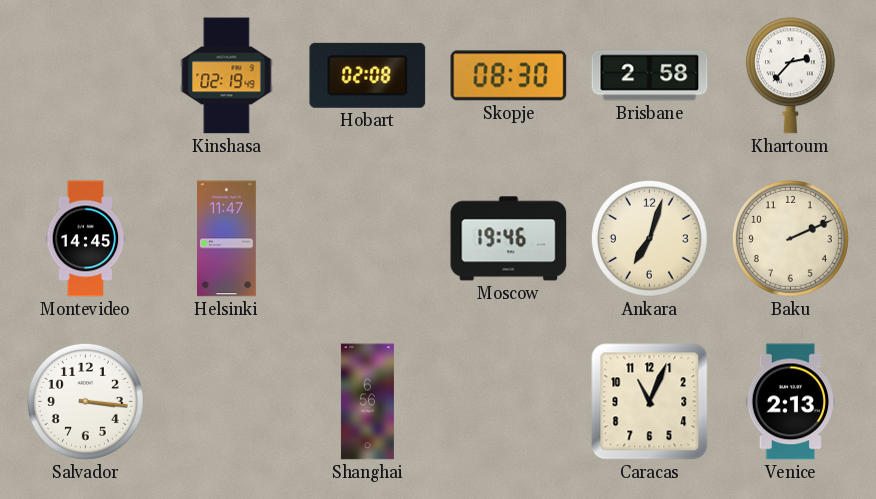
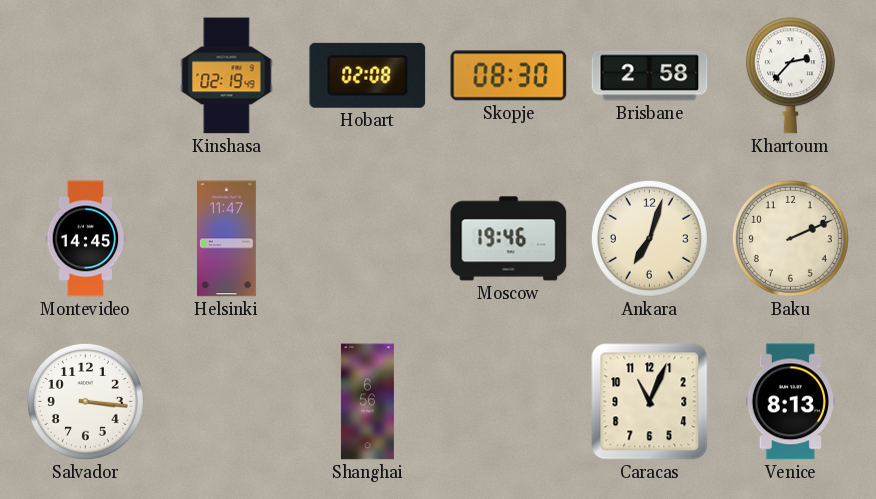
Venice: 2:13 -> 8:13
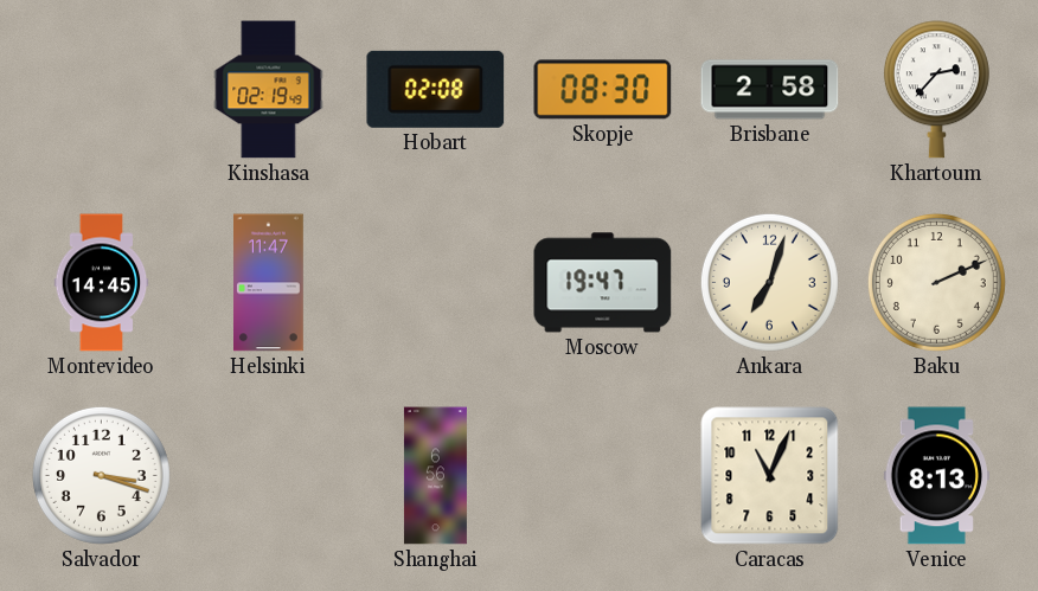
Moscow: 19:46 -> 19:47
Salvador: 3:16 -> 3:18
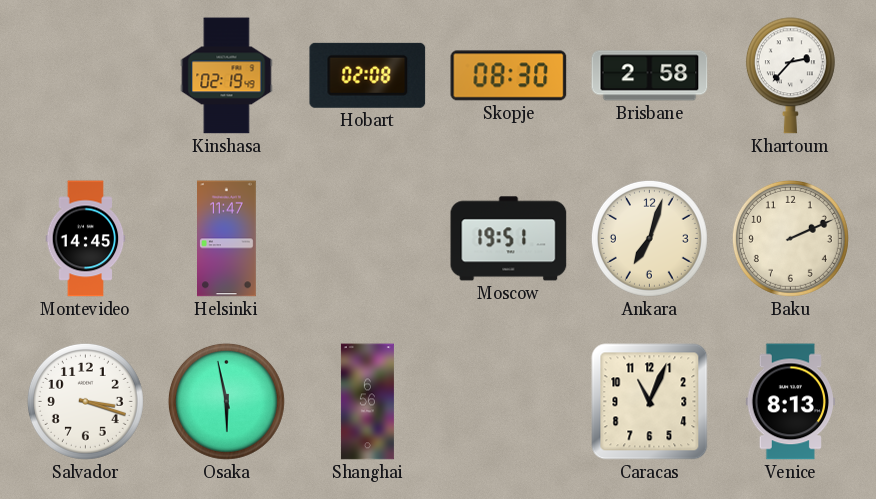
Moscow: 19:47 -> 19:51
Osaka: none -> 5:58
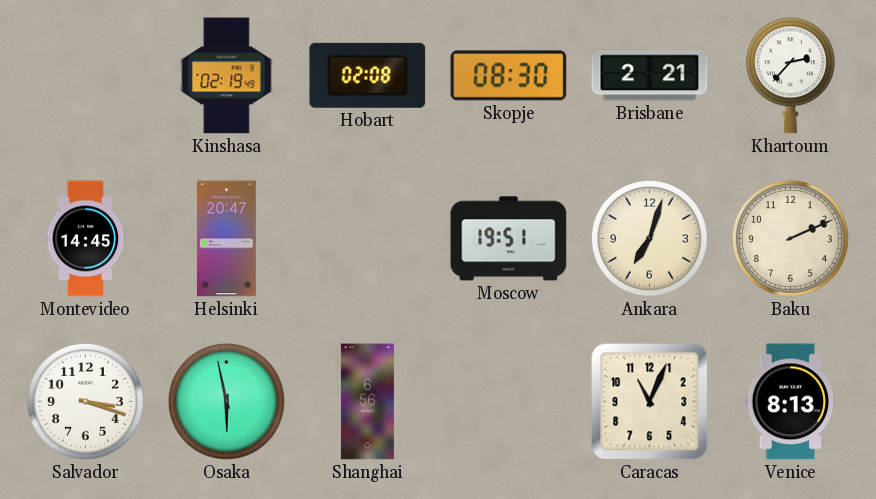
Brisbane: 2:58 -> 2:21
Helsinki: 11:47 -> 20:47
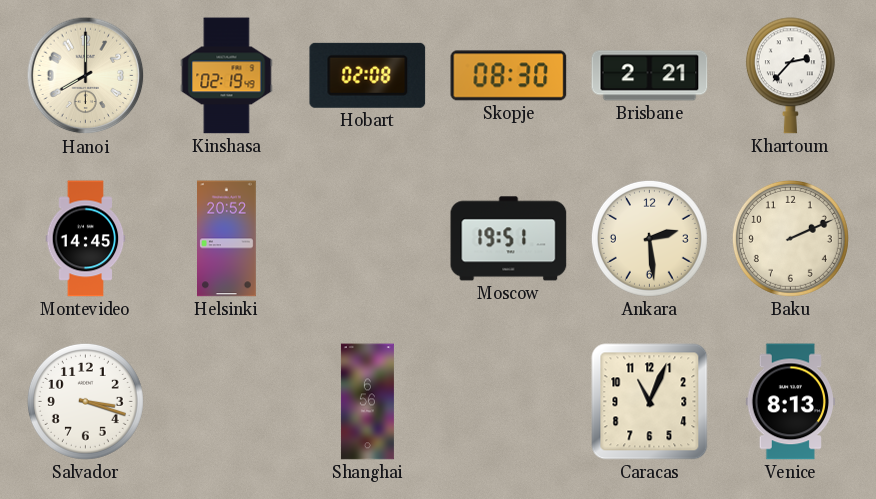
Hanoi: none -> 8:00
Helsinki: 20:47 -> 20:52
Ankara: 7:03 -> 2:29
Osaka: 5:58 -> none
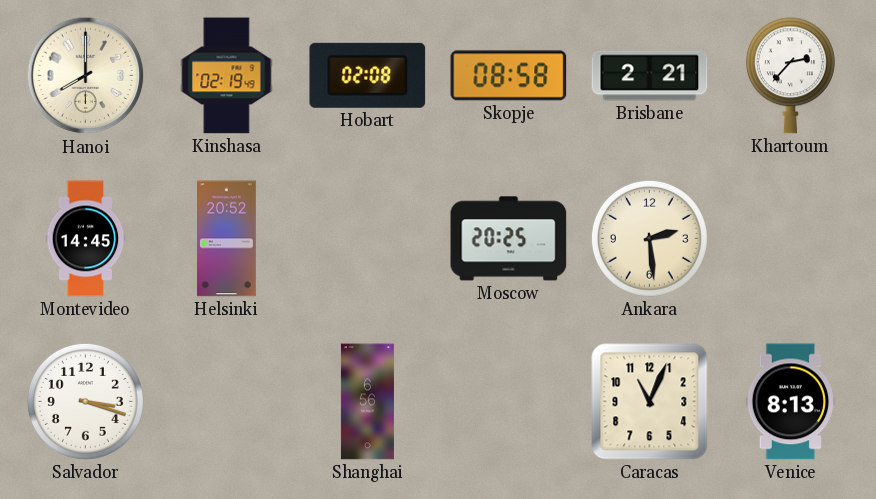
Skopje: 08:30 -> 08:58
Moscow: 19:51 -> 20:25
Baku: 2:11 -> none
